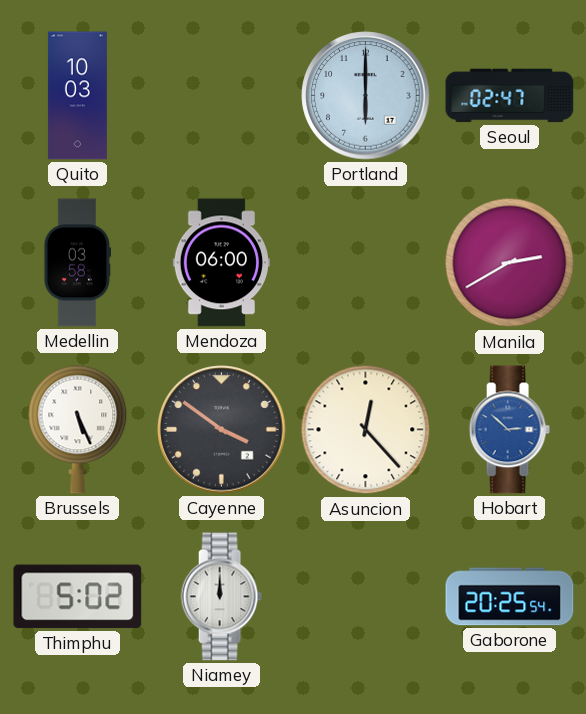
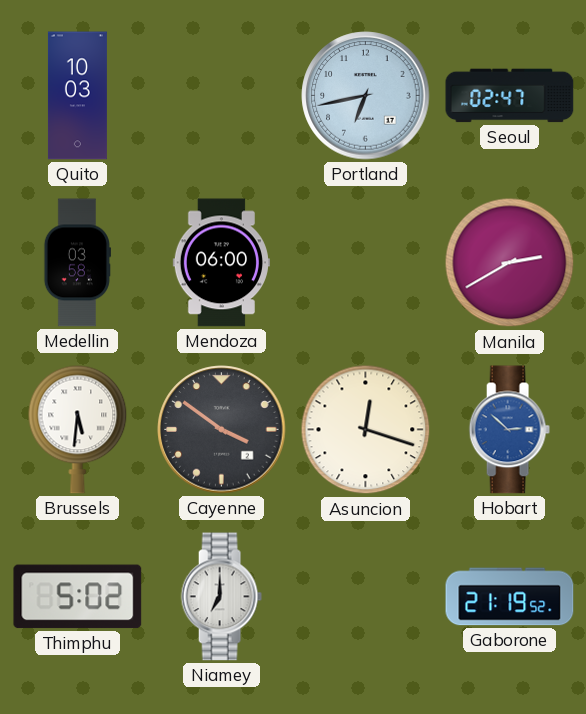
Portland: 6:00 -> 6:43
Brussels: 5:26 -> 5:31
Asuncion: 12:23 -> 12:18
Niamey: 12:00 -> 7:00
Gaborone: 20:25 -> 21:19
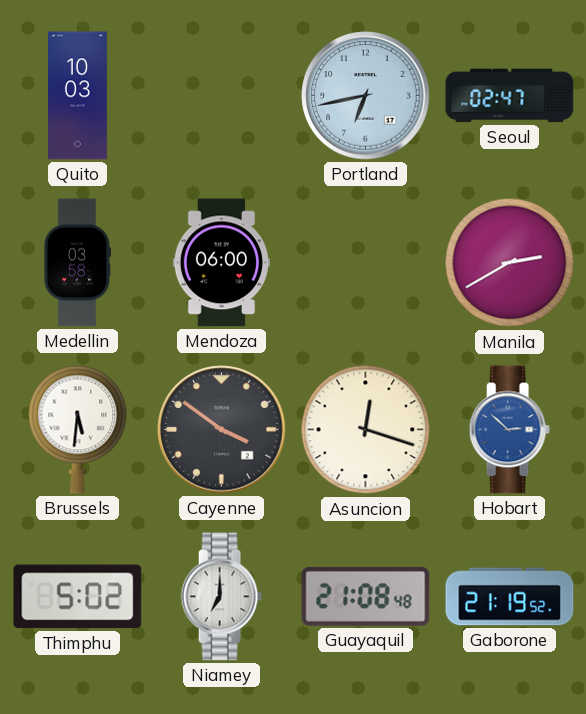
Guayaquil: none -> 21:08
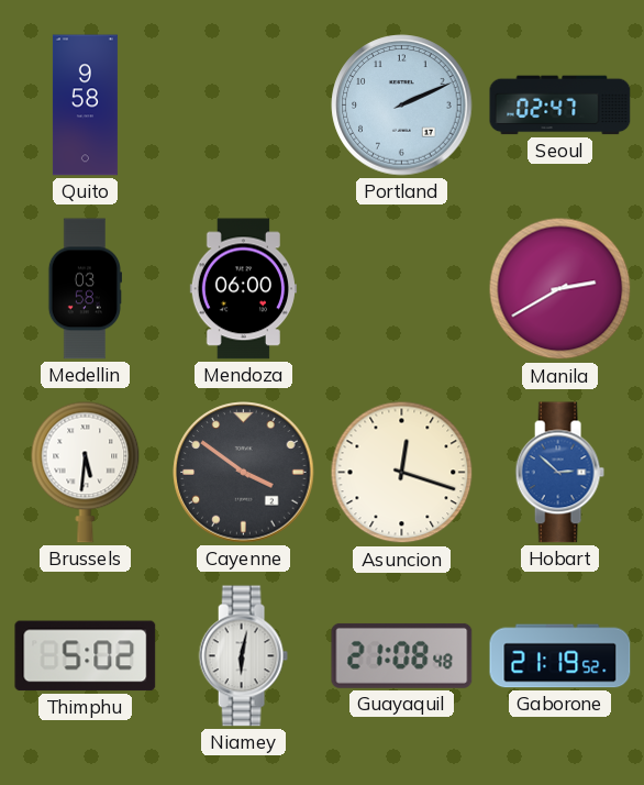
Quito: 10:03 -> 9:58
Portland: 6:43 -> 2:11
Niamey: 7:00 -> 6:02
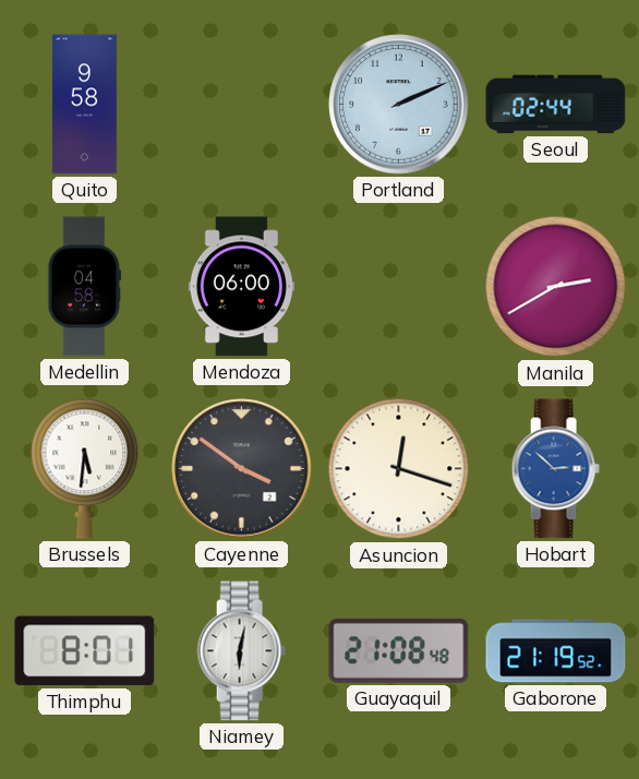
Seoul: 02:47 -> 02:44
Medellin: 03:58 -> 04:58
Thimphu: 5:02 -> 8:01
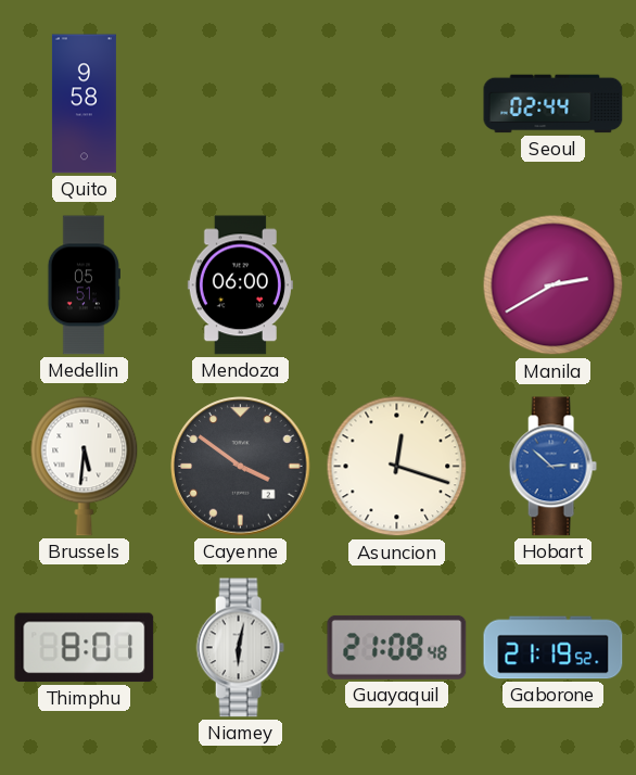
Portland: 2:11 -> none
Medellin: 04:58 -> 05:51
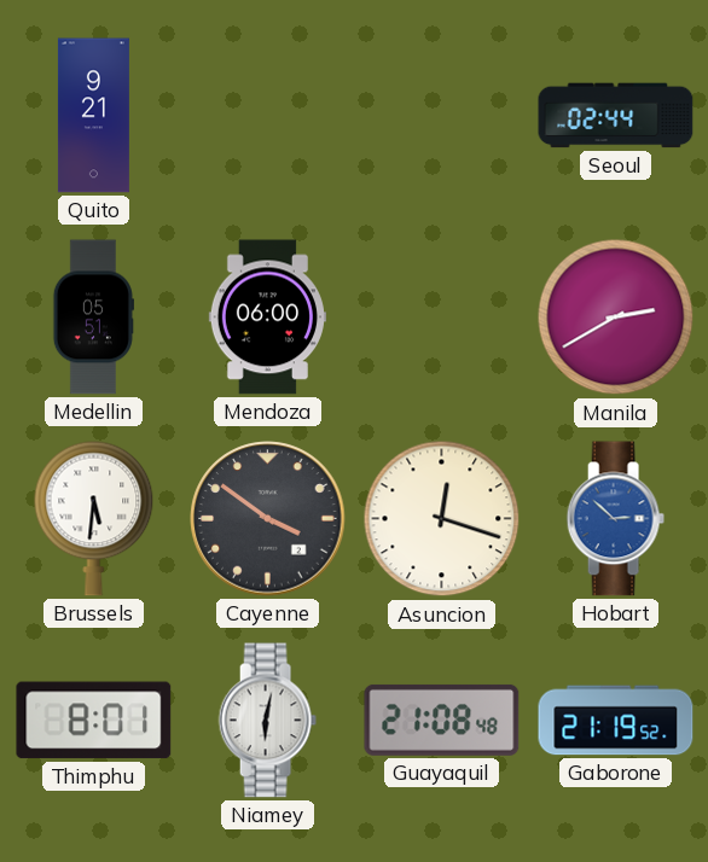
Quito: 9:58 -> 9:21
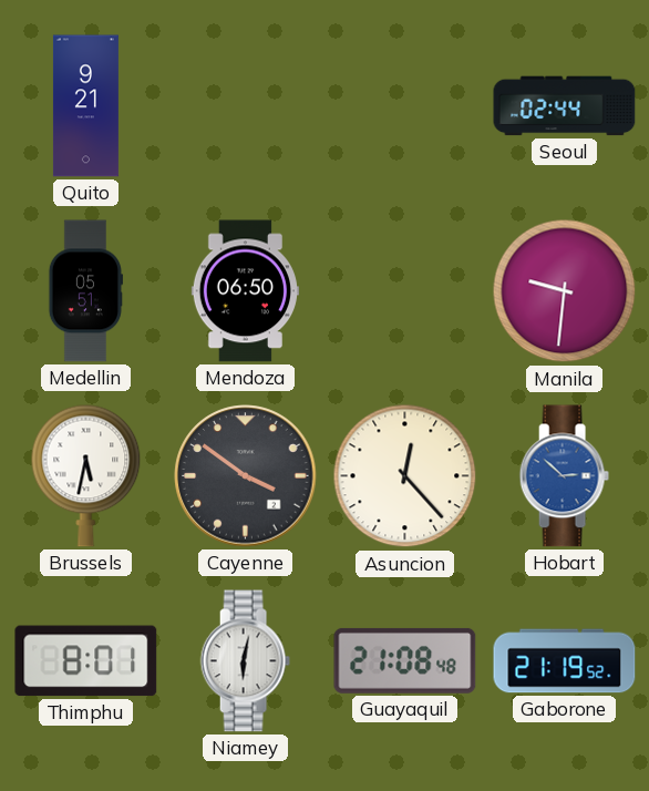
Mendoza: 06:00 -> 06:50
Manila: 2:40 -> 9:31
Brussels: 5:31 -> 5:32
Asuncion: 12:18 -> 12:23
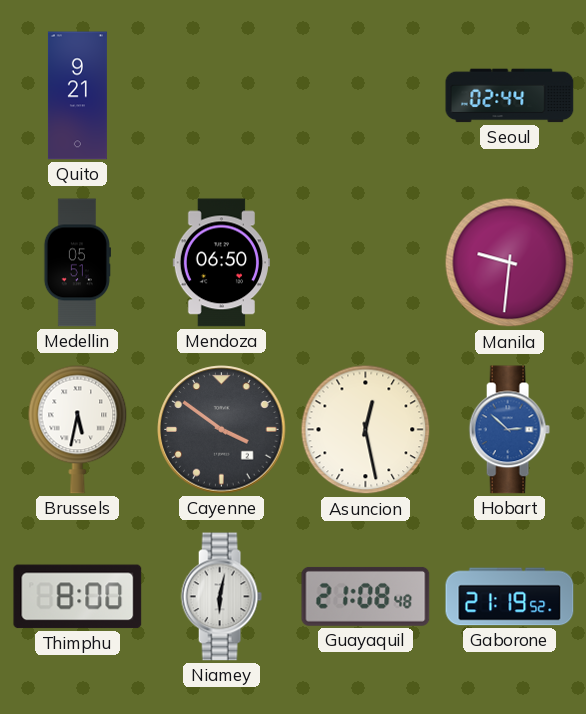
Asuncion: 12:23 -> 12:28
Thimphu: 8:01 -> 8:00
